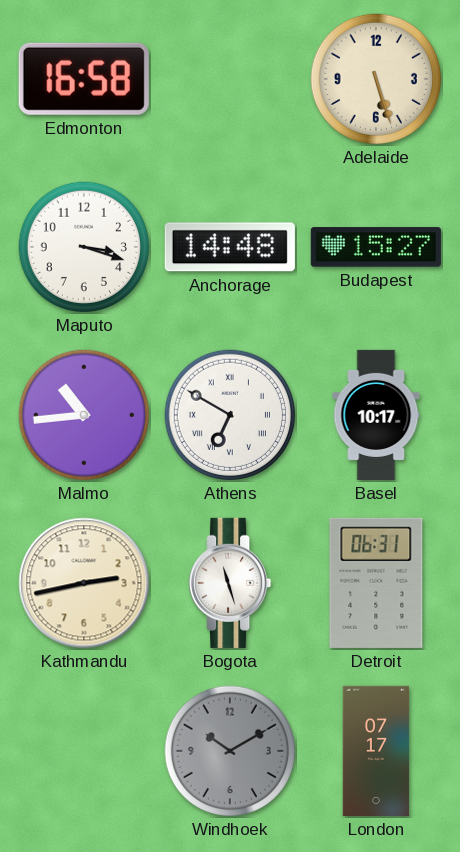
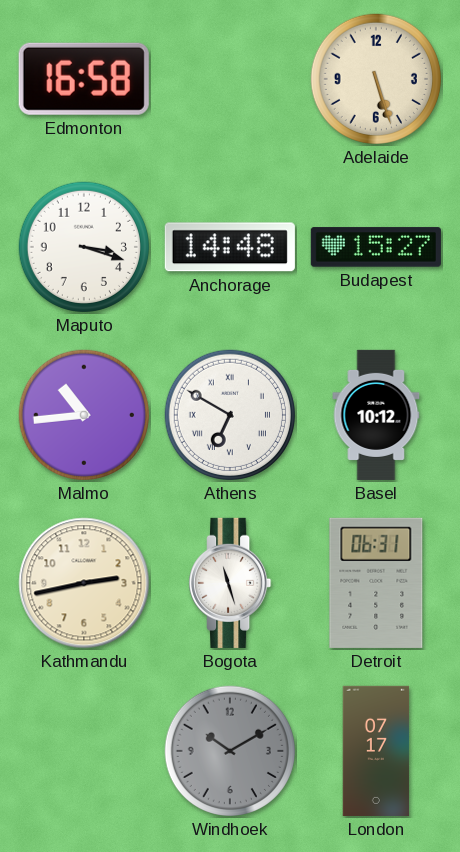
Basel: 10:17 -> 10:12
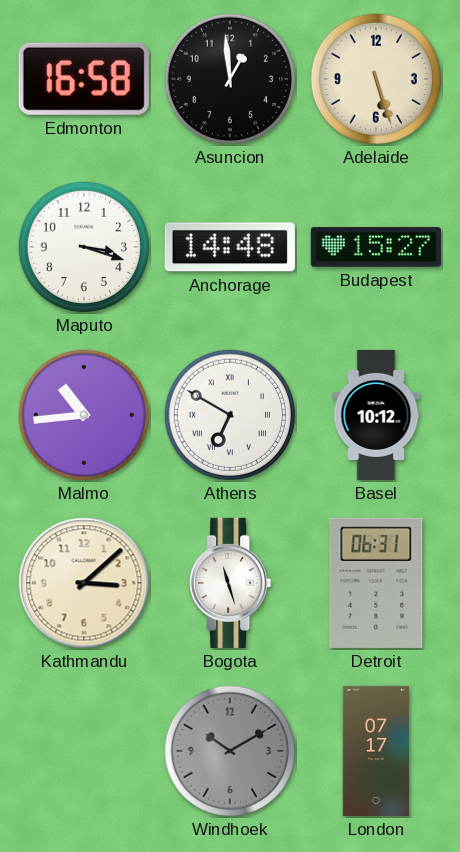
Asuncion: none -> 12:59
Kathmandu: 2:43 -> 3:08
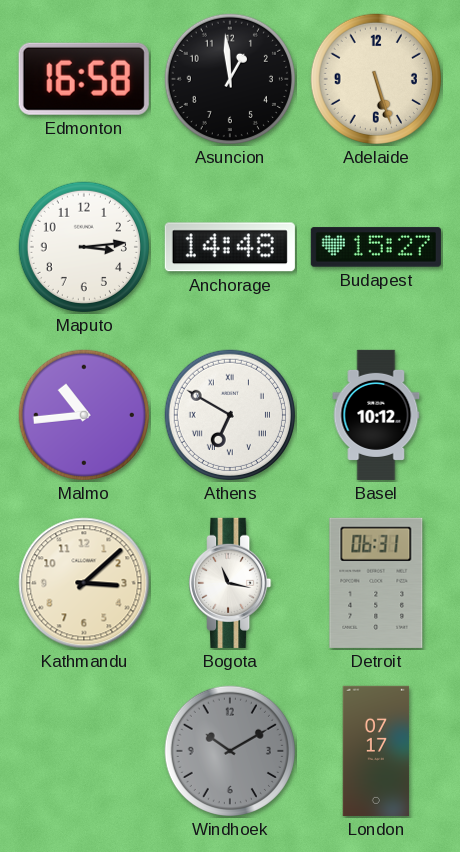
Maputo: 3:18 -> 3:14
Bogota: 11:27 -> 11:17
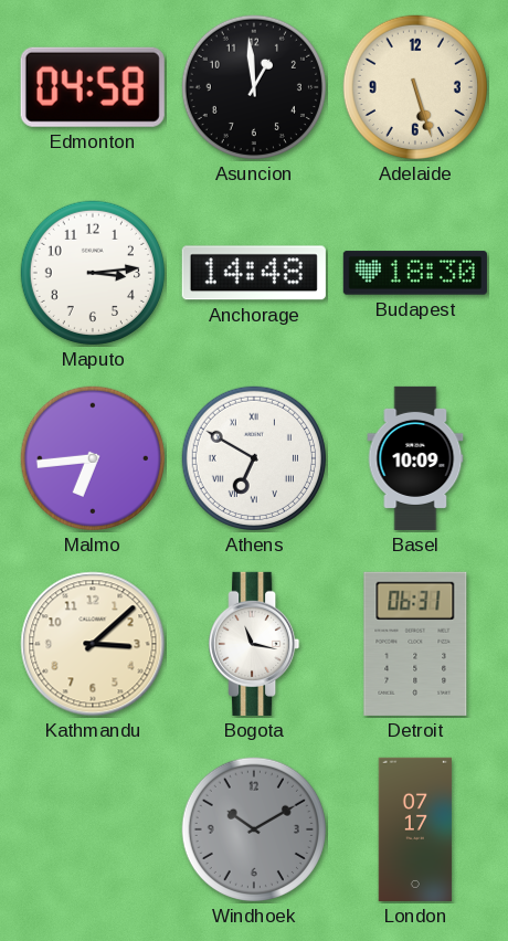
Edmonton: 16:58 -> 04:58
Budapest: 15:27 -> 18:30
Malmo: 10:44 -> 6:44
Basel: 10:12 -> 10:09
